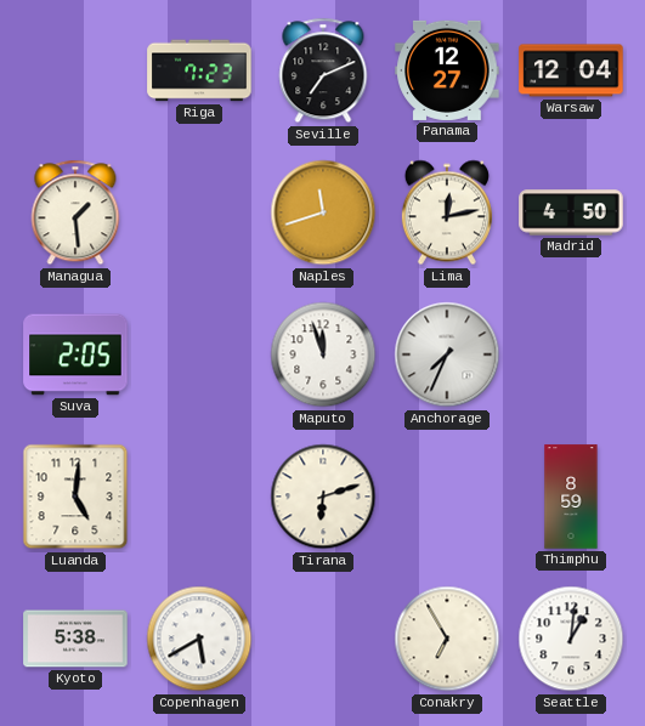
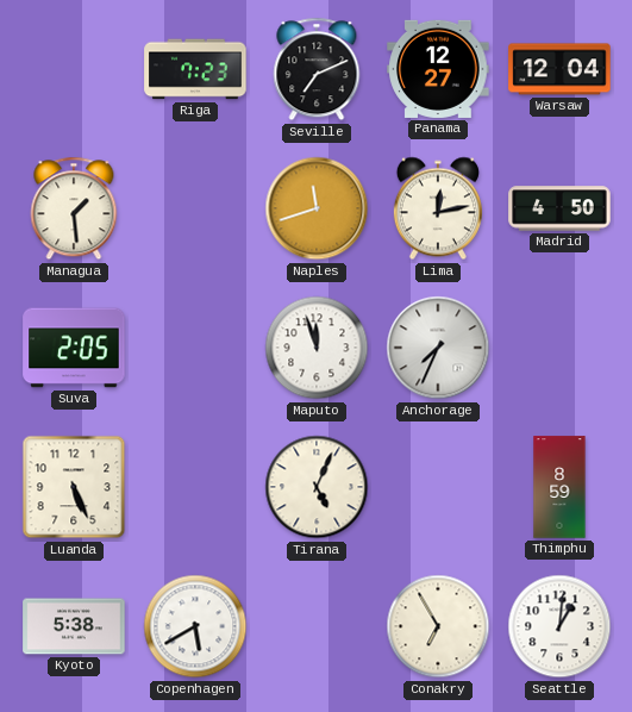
Luanda: 5:01 -> 5:26
Tirana: 6:12 -> 5:04
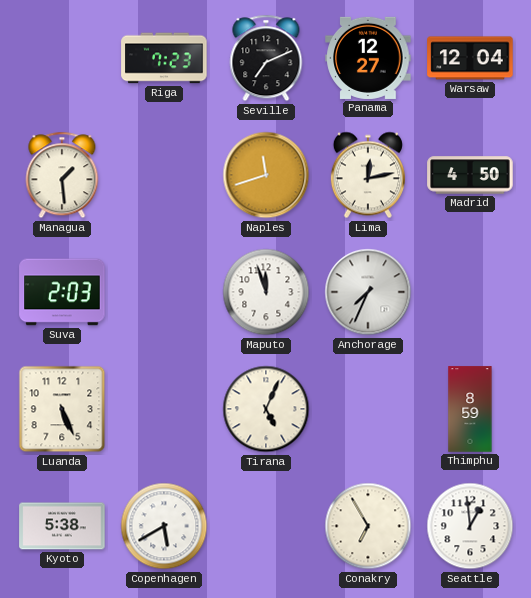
Suva: 2:05 -> 2:03
Seattle: 1:01 -> 12:59
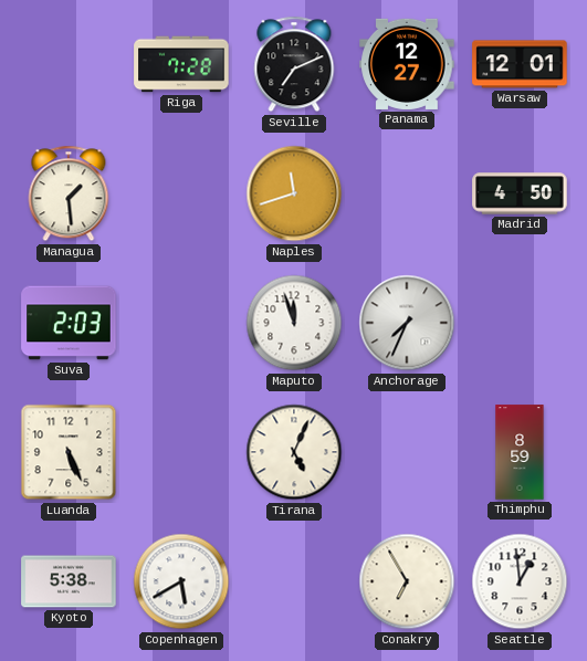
Riga: 7:23 -> 7:28
Warsaw: 12:04 -> 12:01
Lima: 12:13 -> none
